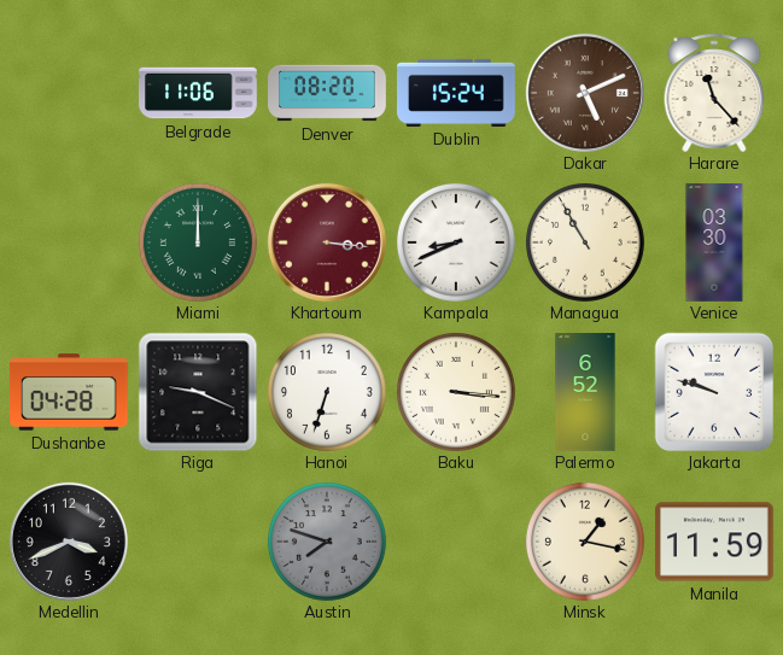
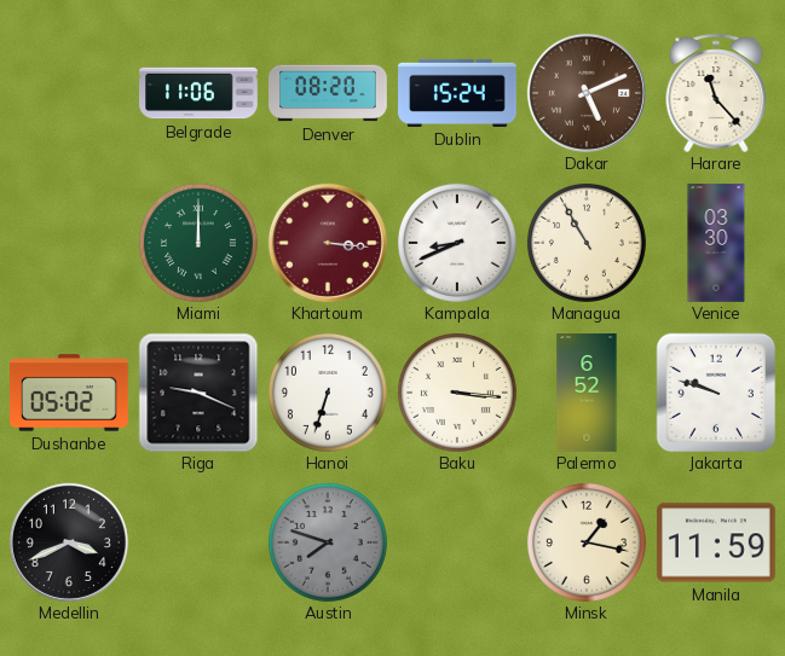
Dushanbe: 04:28 -> 05:02
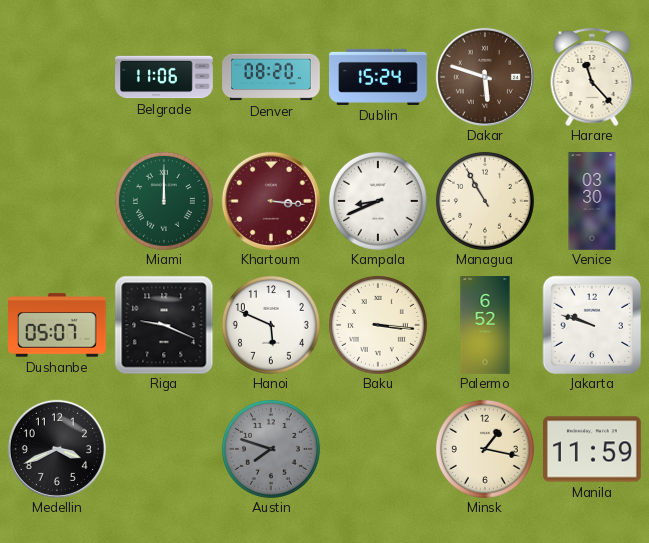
Dakar: 5:11 -> 5:48
Dushanbe: 05:02 -> 05:07
Hanoi: 6:33 -> 5:49
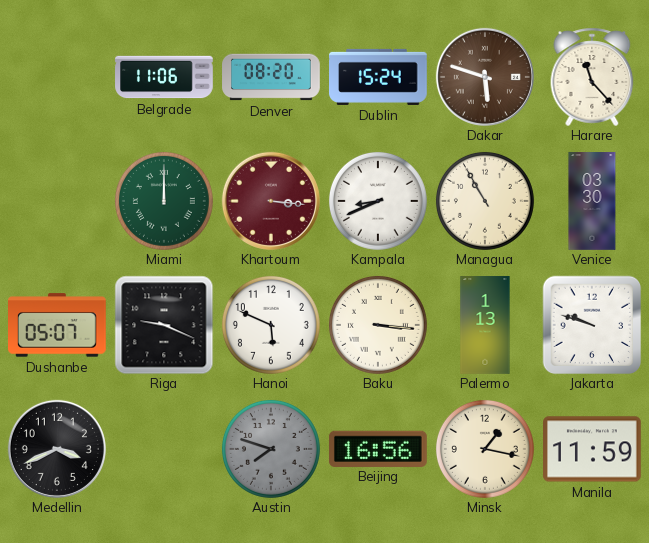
Palermo: 6:52 -> 1:13
Beijing: none -> 16:56
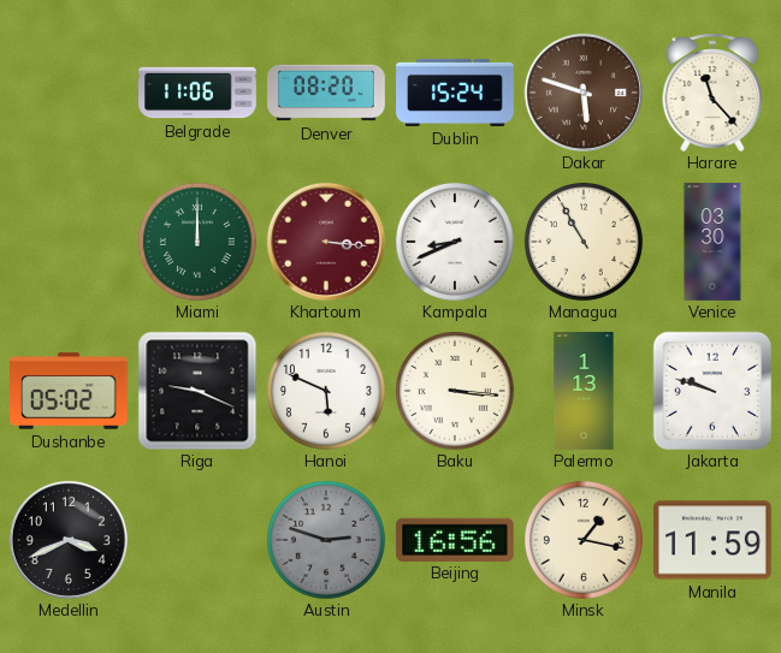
Dushanbe: 05:07 -> 05:02
Austin: 7:48 -> 2:48
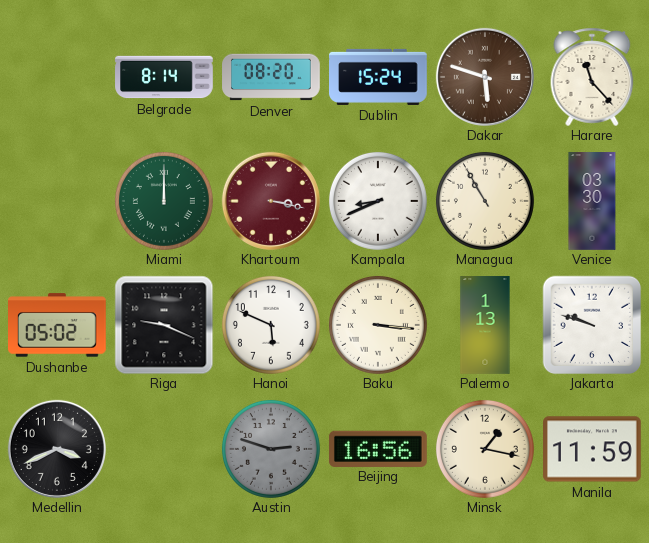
Belgrade: 11:06 -> 8:14
Khartoum: 3:16 -> 3:17
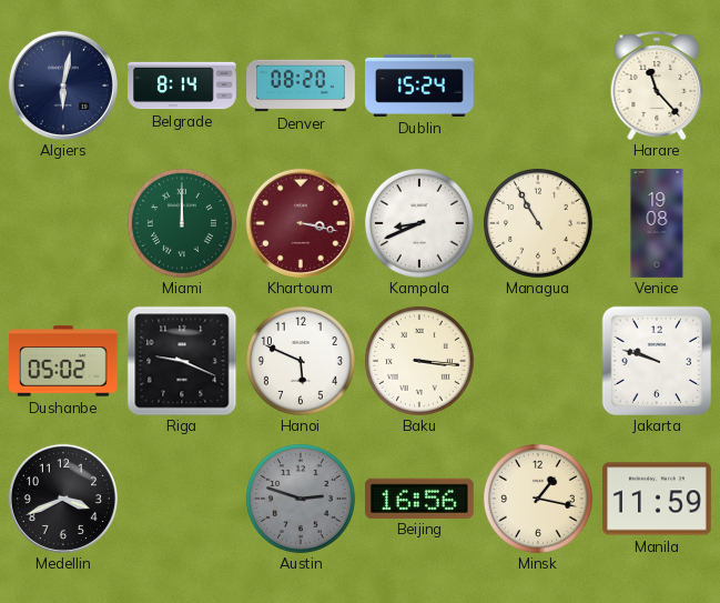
Algiers: none -> 6:02
Dakar: 5:48 -> none
Venice: 03:30 -> 19:08
Palermo: 1:13 -> none
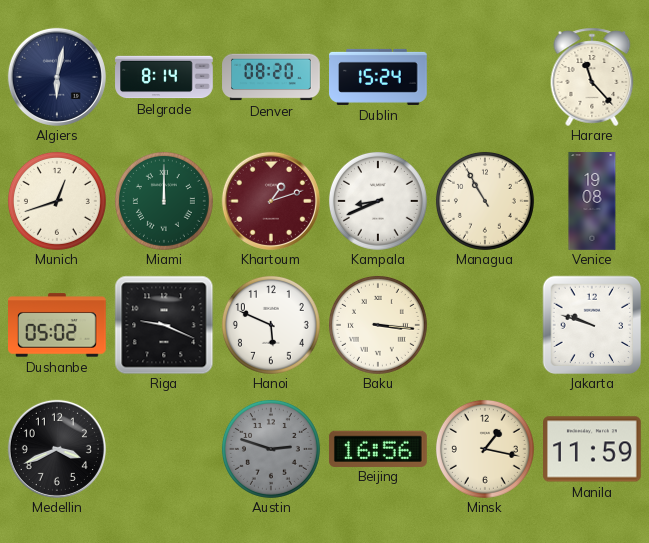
Munich: none -> 12:42
Khartoum: 3:17 -> 1:12
